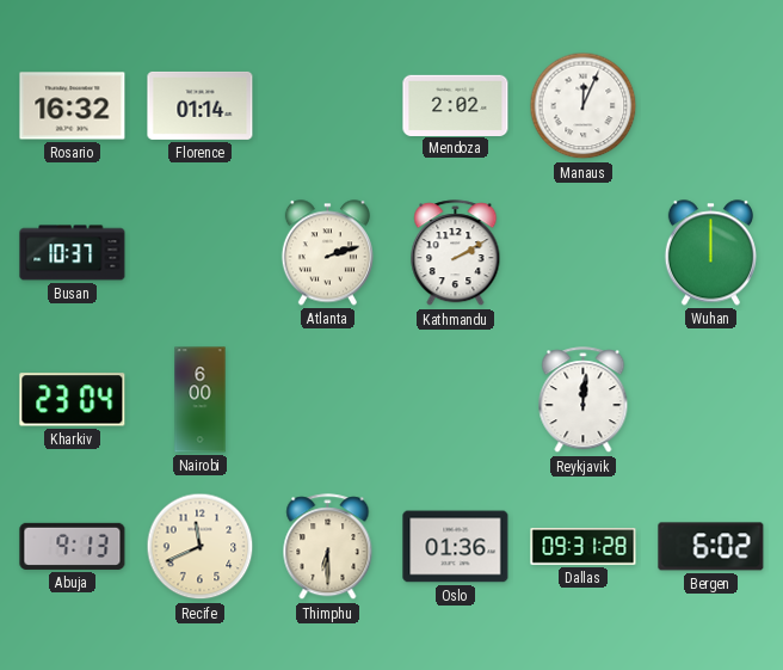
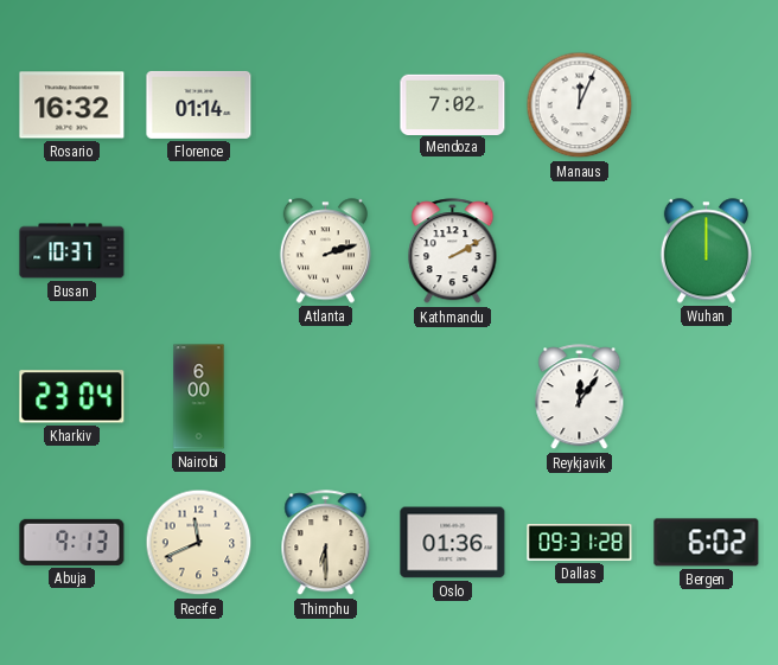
Mendoza: 2:02 -> 7:02
Reykjavik: 12:01 -> 12:06
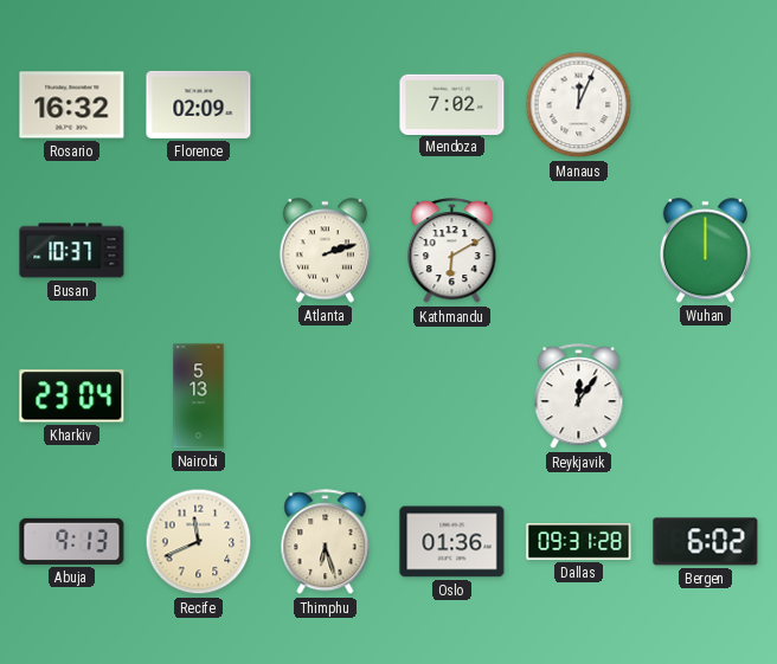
Florence: 01:14 -> 02:09
Kathmandu: 2:10 -> 6:10
Nairobi: 6:00 -> 5:13
Thimphu: 6:30 -> 6:27
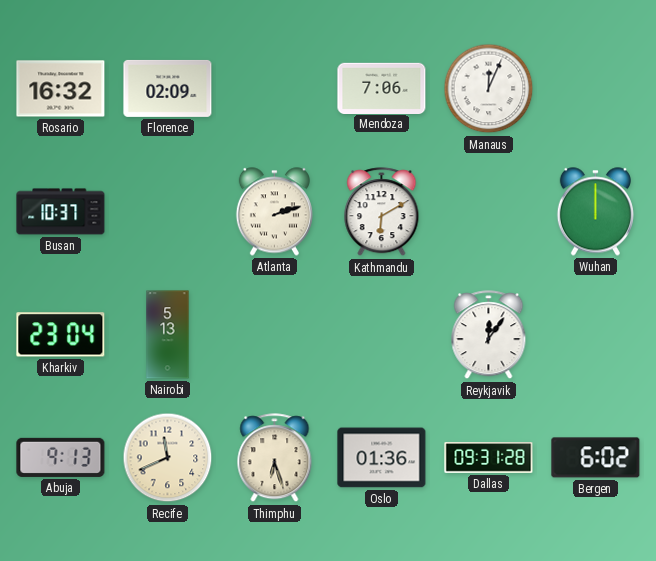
Mendoza: 7:02 -> 7:06
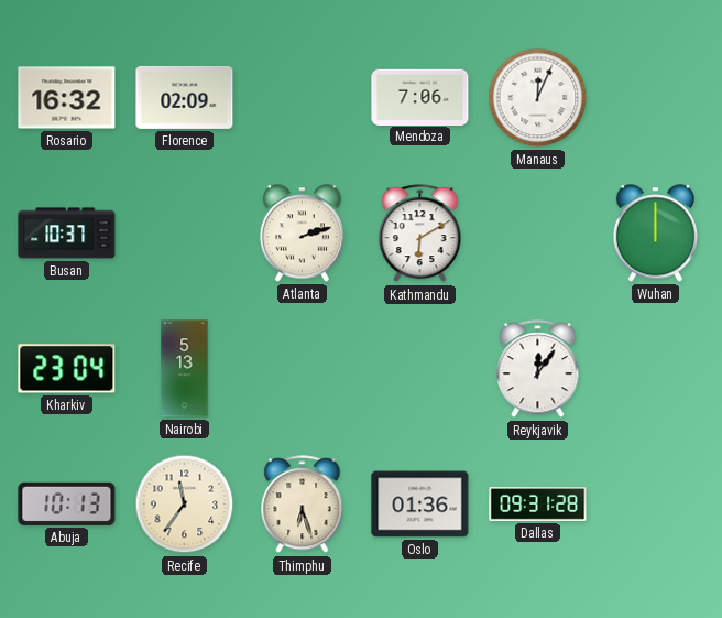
Abuja: 9:13 -> 10:13
Recife: 11:41 -> 11:36
Bergen: 6:02 -> none
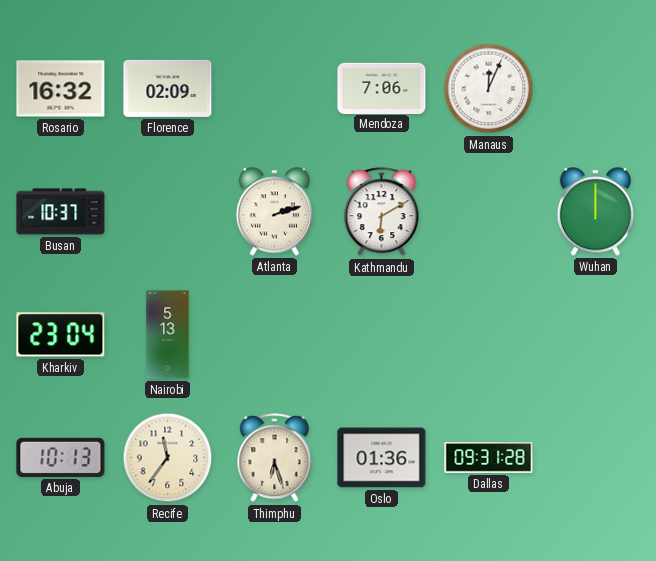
Reykjavik: 12:06 -> none
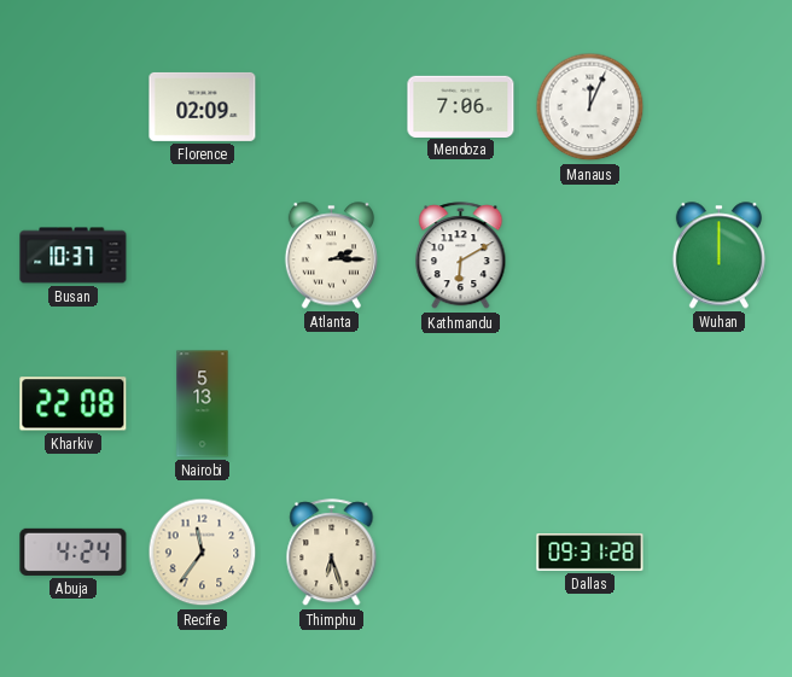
Rosario: 16:32 -> none
Atlanta: 2:12 -> 2:15
Kharkiv: 23:04 -> 22:08
Abuja: 10:13 -> 4:24
Oslo: 01:36 -> none
